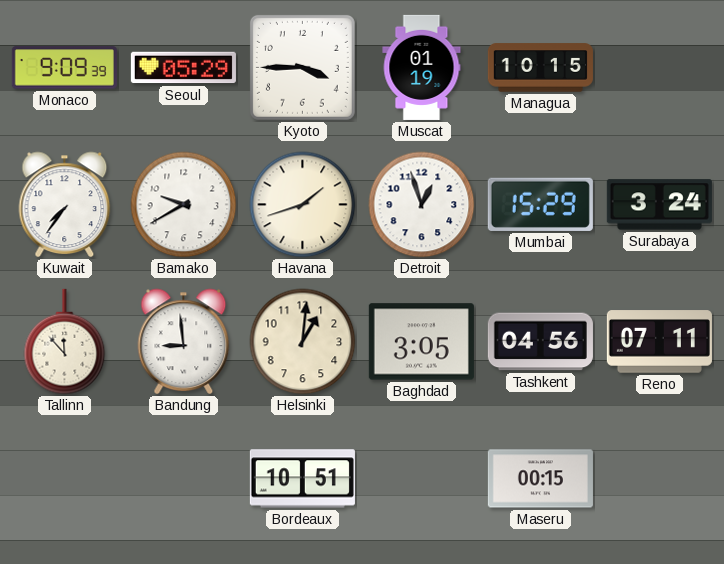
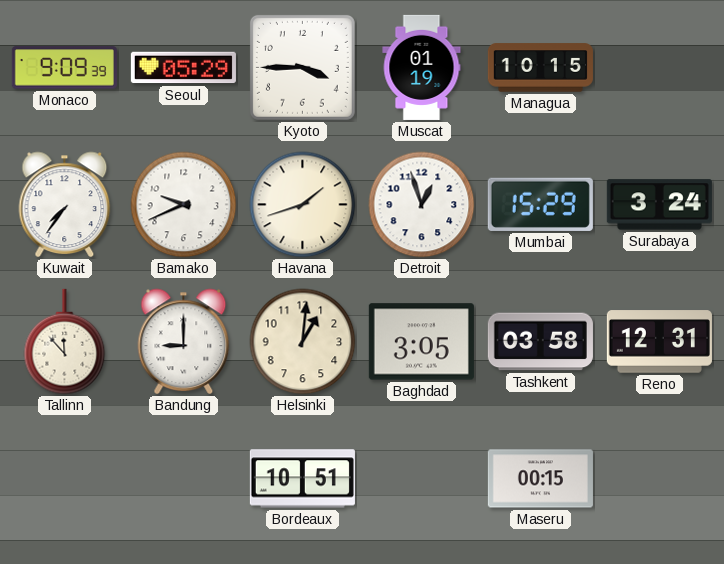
Bamako: 9:40 -> 9:41
Bandung: 8:59 -> 9:00
Tashkent: 04:56 -> 03:58
Reno: 07:11 -> 12:31
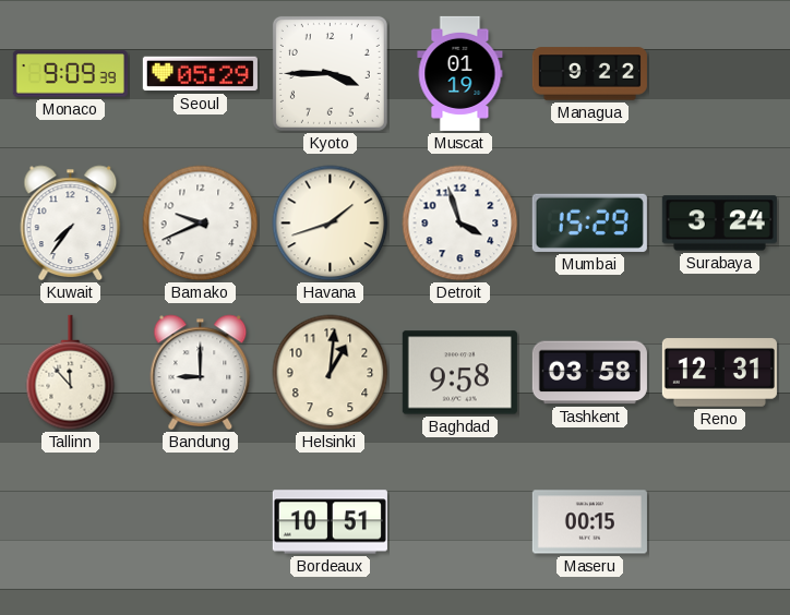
Managua: 10:15 -> 9:22
Detroit: 12:57 -> 3:57
Baghdad: 3:05 -> 9:58
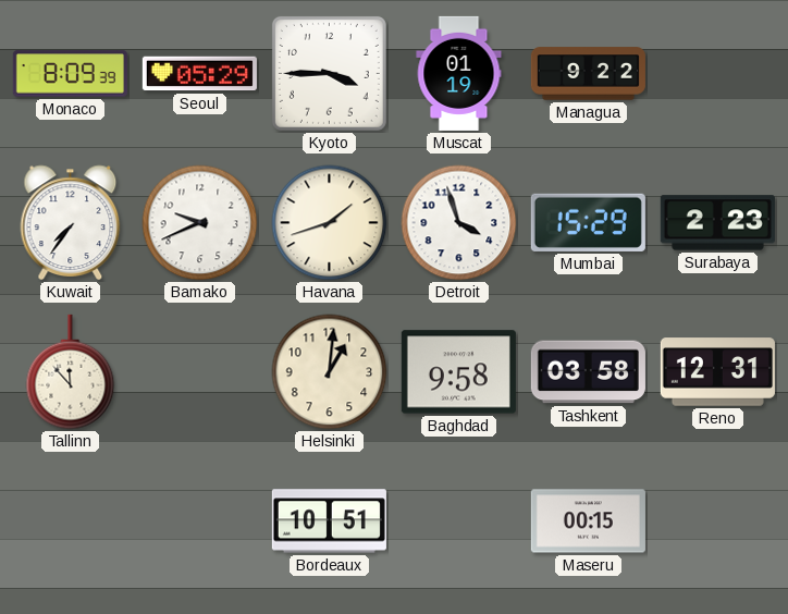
Monaco: 9:09 -> 8:09
Surabaya: 3:24 -> 2:23
Bandung: 9:00 -> none
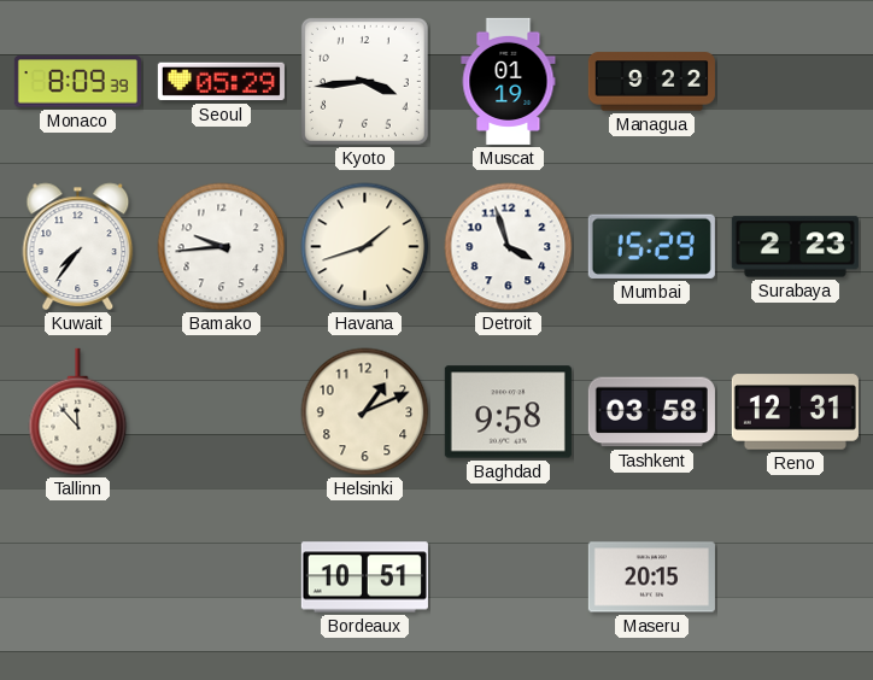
Kyoto: 3:45 -> 3:44
Bamako: 9:41 -> 9:44
Helsinki: 1:01 -> 1:11
Maseru: 00:15 -> 20:15
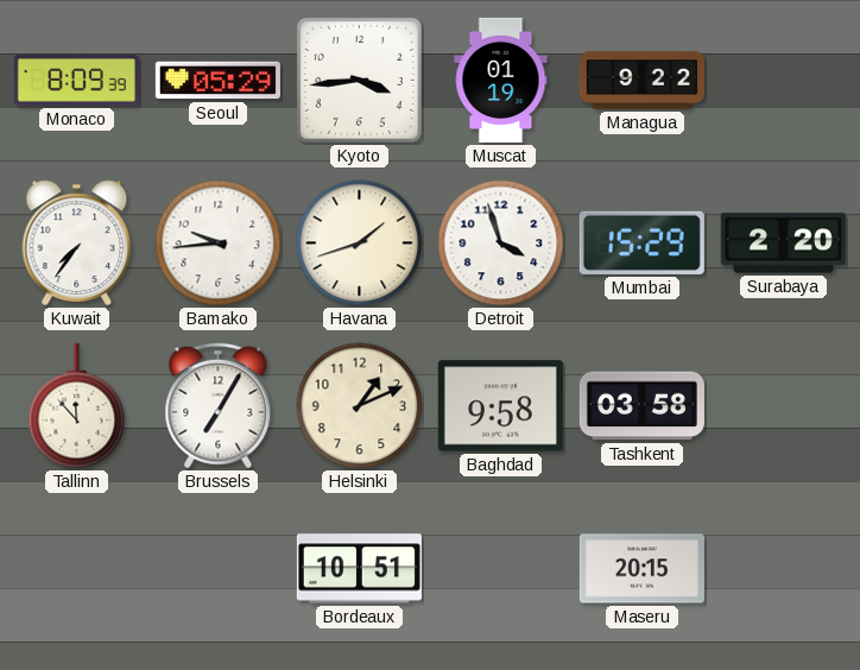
Surabaya: 2:23 -> 2:20
Brussels: none -> 7:05
Reno: 12:31 -> none
